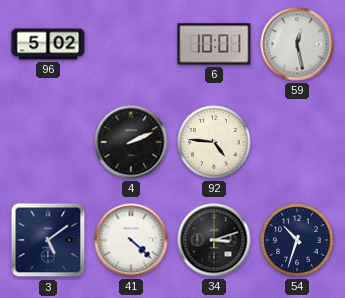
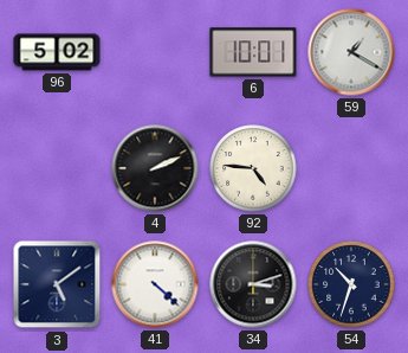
59: 12:28 -> 1:20
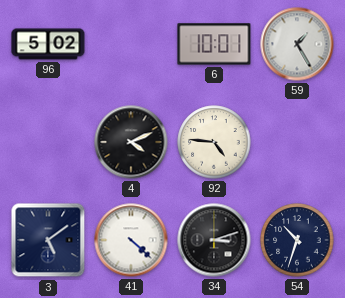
59: 1:20 -> 1:25
4: 2:11 -> 4:11
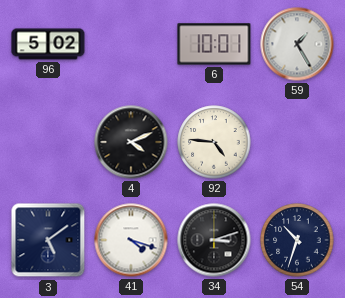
41: 4:22 -> 4:18
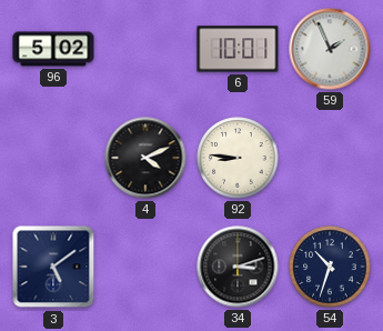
59: 1:25 -> 1:56
92: 4:46 -> 8:46
41: 4:18 -> none
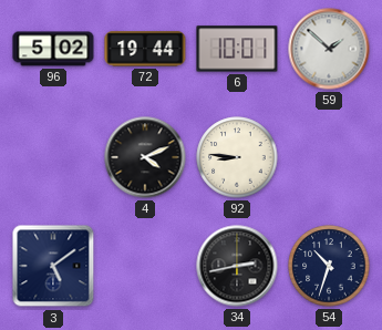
72: none -> 19:44
59: 1:56 -> 1:52
34: 3:12 -> 2:43
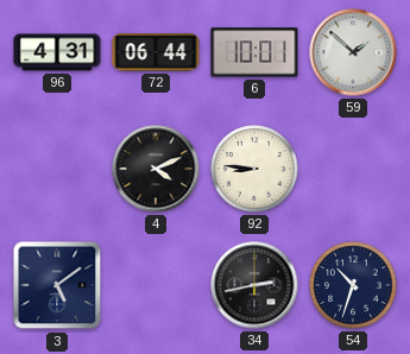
96: 5:02 -> 4:31
72: 19:44 -> 06:44
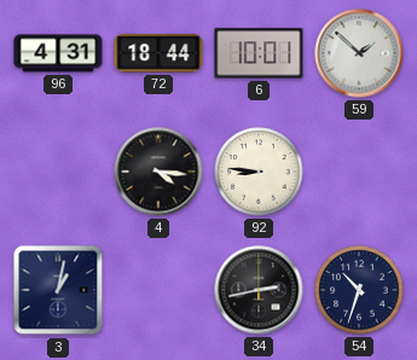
72: 06:44 -> 18:44
4: 4:11 -> 4:16
3: 5:09 -> 1:02
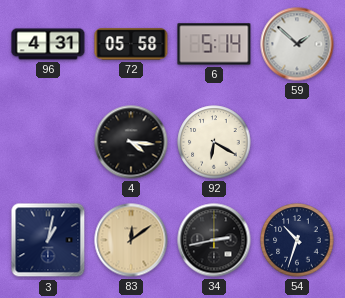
72: 18:44 -> 05:58
6: 10:01 -> 5:14
92: 8:46 -> 6:20
83: none -> 12:09
